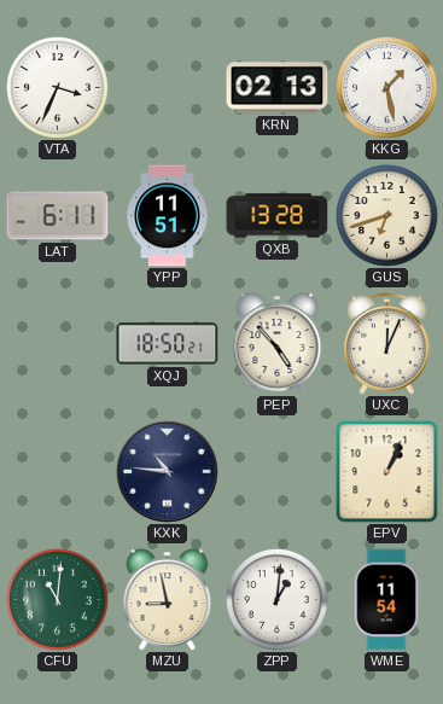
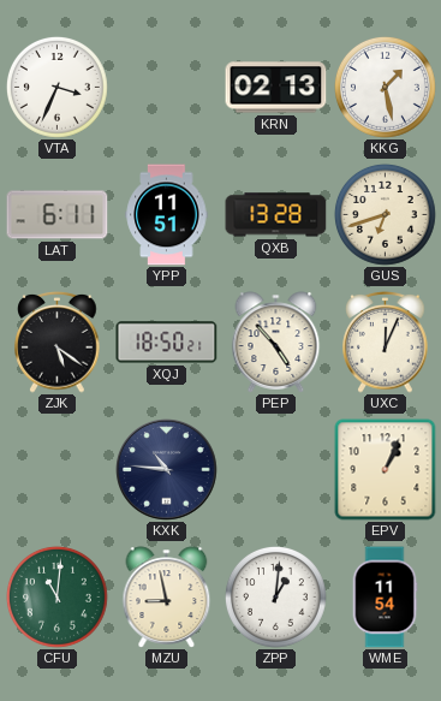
ZJK: none -> 5:21
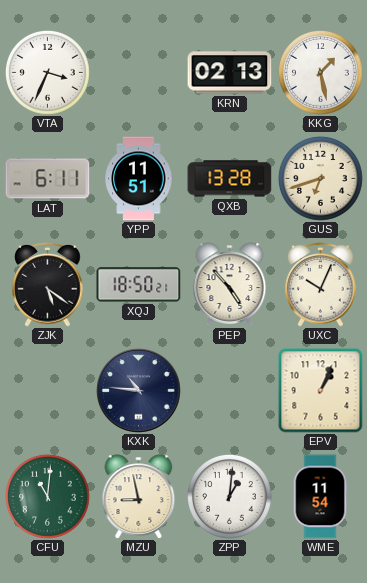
UXC: 12:04 -> 10:04
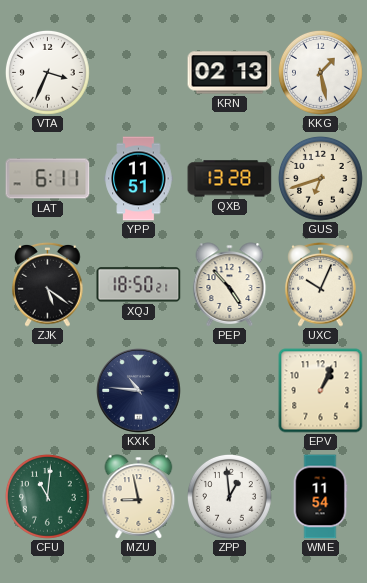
ZPP: 1:01 -> 12:59
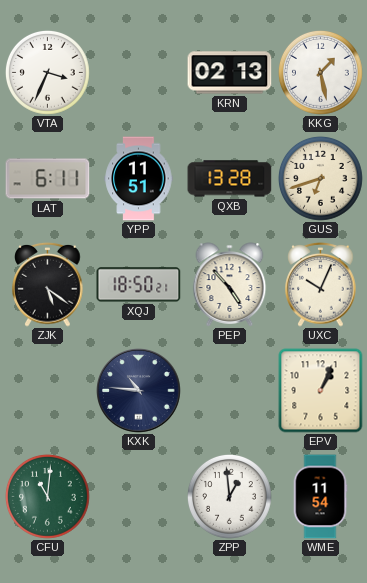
MZU: 8:58 -> none
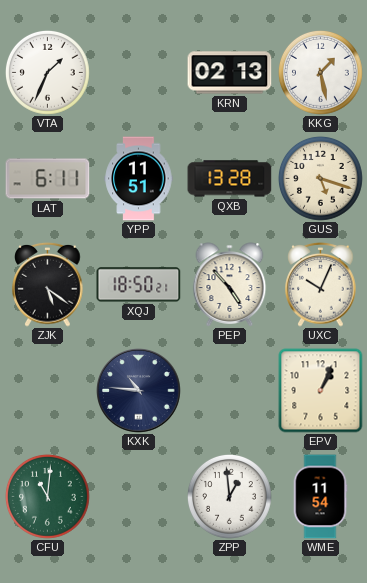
VTA: 3:34 -> 1:34
GUS: 6:42 -> 5:18
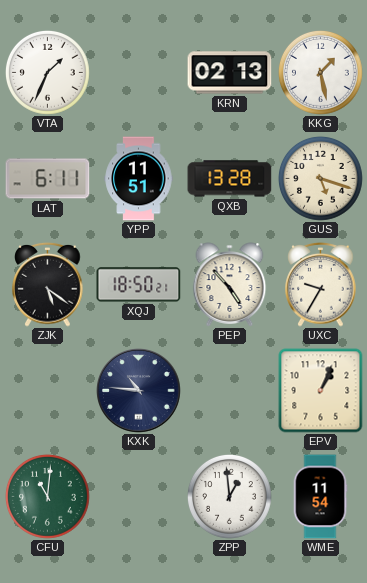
UXC: 10:04 -> 9:35
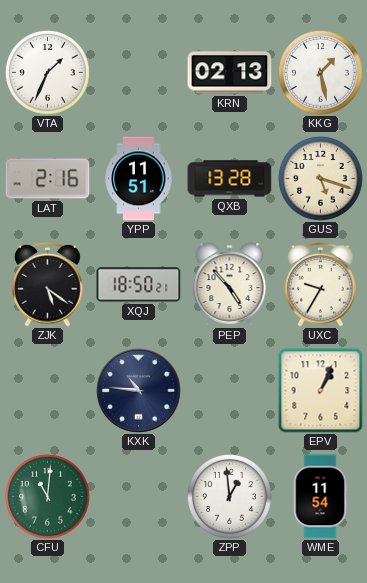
LAT: 6:11 -> 2:16
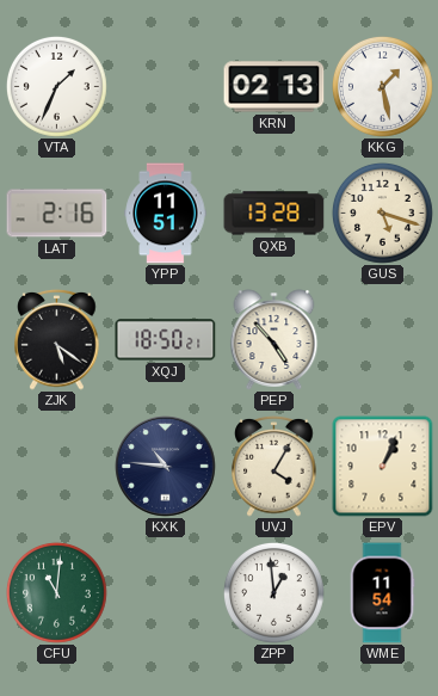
UXC: 9:35 -> none
UVJ: none -> 4:05
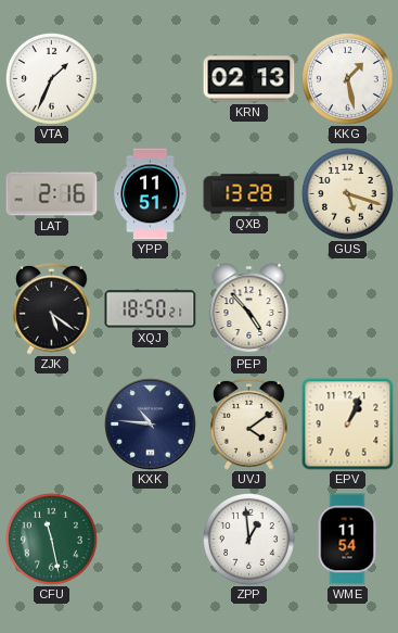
UVJ: 4:05 -> 4:09
CFU: 11:01 -> 11:28
